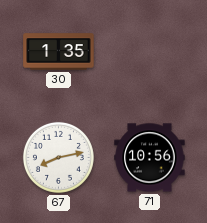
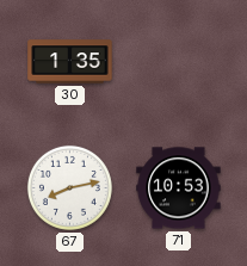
71: 10:56 -> 10:53
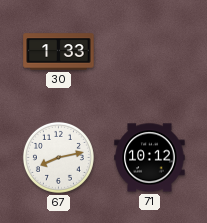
30: 1:35 -> 1:33
71: 10:53 -> 10:12
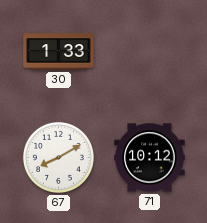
67: 8:13 -> 8:10
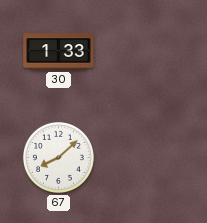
67: 8:10 -> 8:08
71: 10:12 -> none
